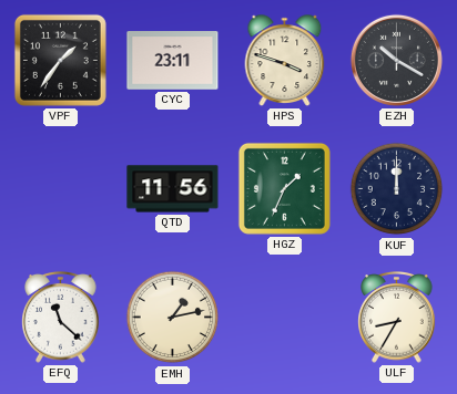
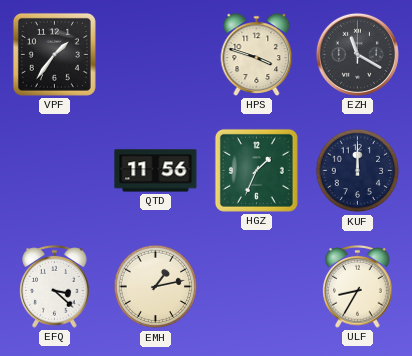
CYC: 23:11 -> none
EZH: 10:20 -> 11:20
EFQ: 11:22 -> 3:22
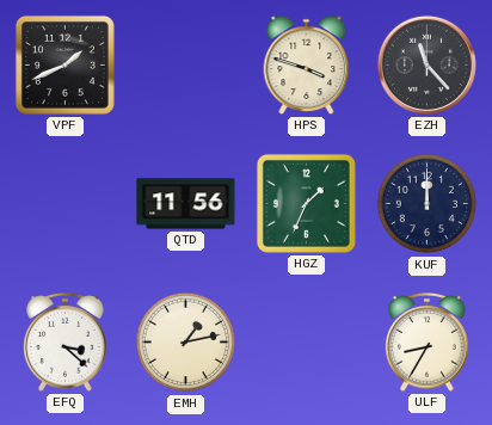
VPF: 1:36 -> 1:41
EZH: 11:20 -> 11:23
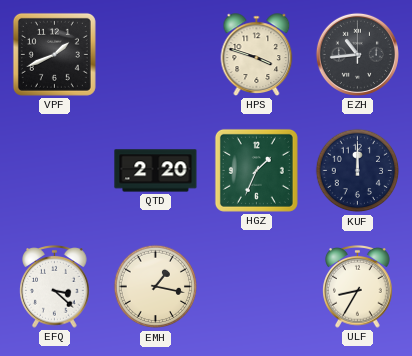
EZH: 11:23 -> 10:44
QTD: 11:56 -> 2:20
EMH: 1:13 -> 1:17
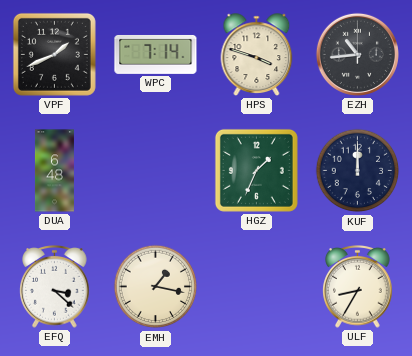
WPC: none -> 7:14
DUA: none -> 6:48
QTD: 2:20 -> none
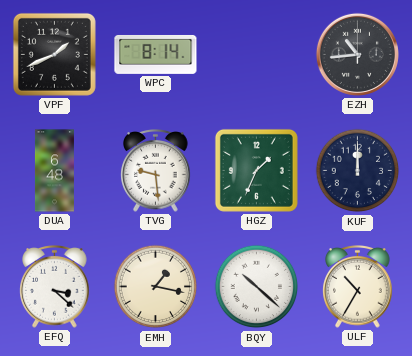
WPC: 7:14 -> 8:14
HPS: 3:48 -> none
TVG: none -> 9:29
BQY: none -> 10:22
ULF: 8:35 -> 10:35
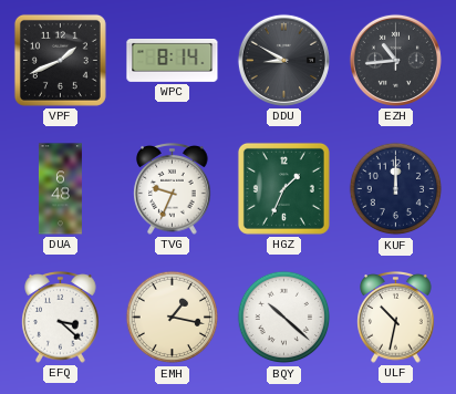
DDU: none -> 8:50
TVG: 9:29 -> 9:34
ULF: 10:35 -> 10:32
